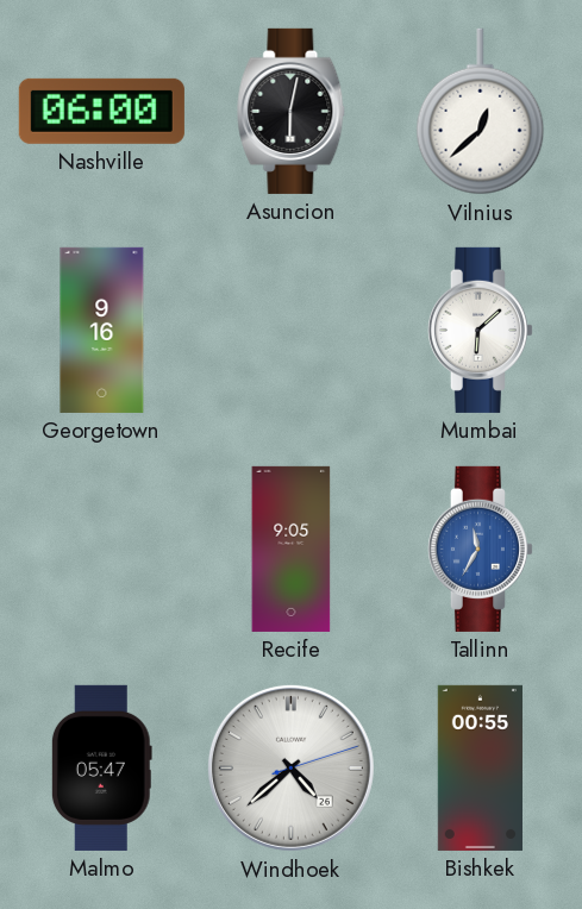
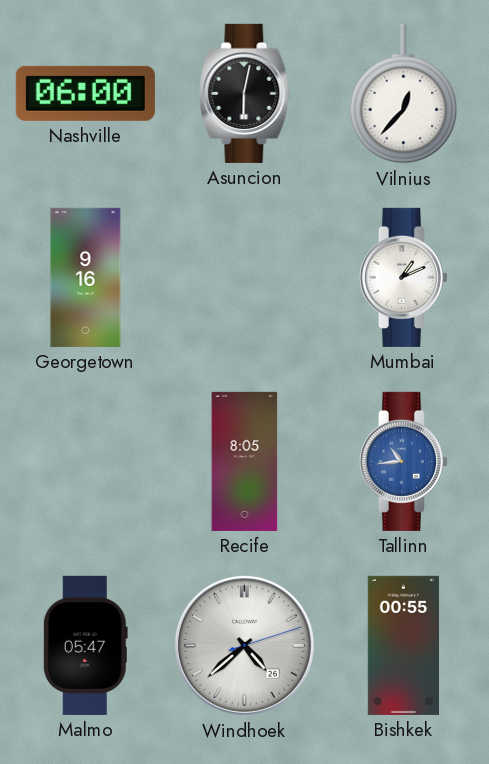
Vilnius: 12:38 -> 12:37
Mumbai: 6:08 -> 1:11
Recife: 9:05 -> 8:05
Tallinn: 11:35 -> 10:44
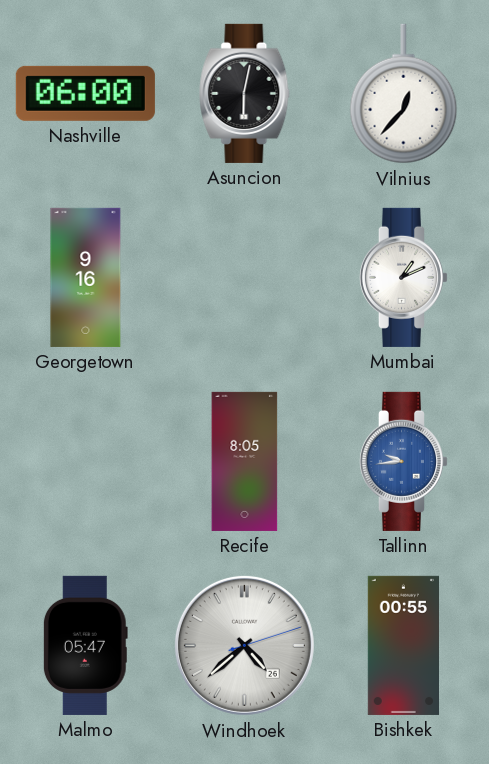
Tallinn: 10:44 -> 9:44
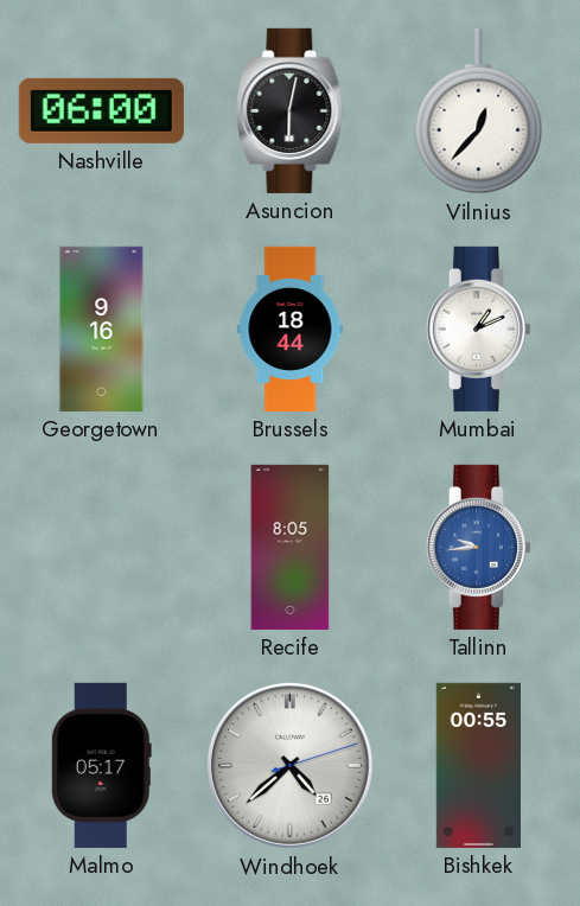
Brussels: none -> 18:44
Malmo: 05:47 -> 05:17
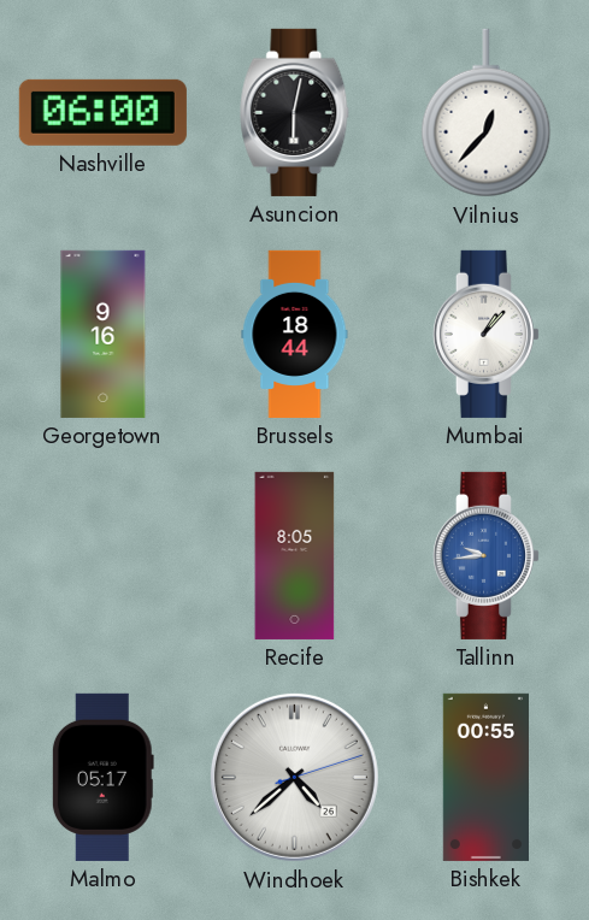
Mumbai: 1:11 -> 1:07
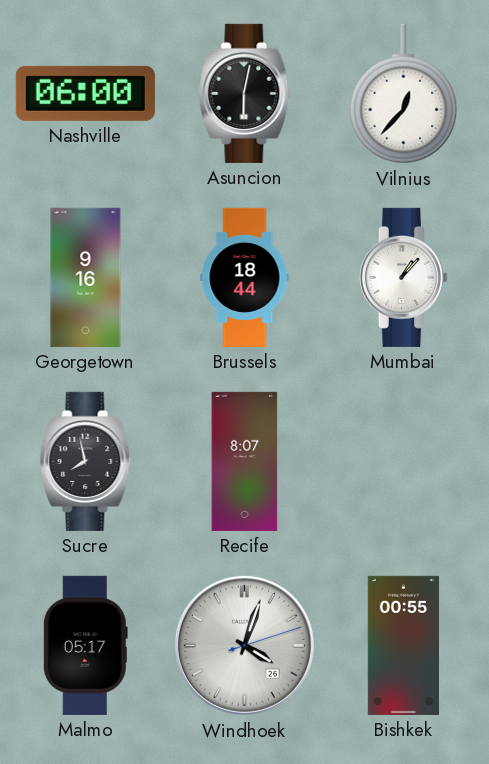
Sucre: none -> 7:58
Recife: 8:05 -> 8:07
Tallinn: 9:44 -> none
Windhoek: 4:38 -> 4:03
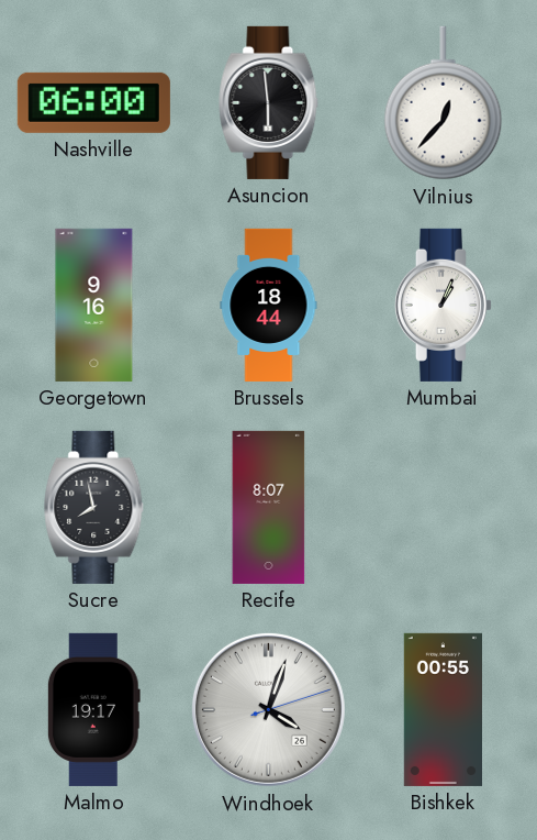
Asuncion: 6:02 -> 5:59
Mumbai: 1:07 -> 1:04
Malmo: 05:17 -> 19:17
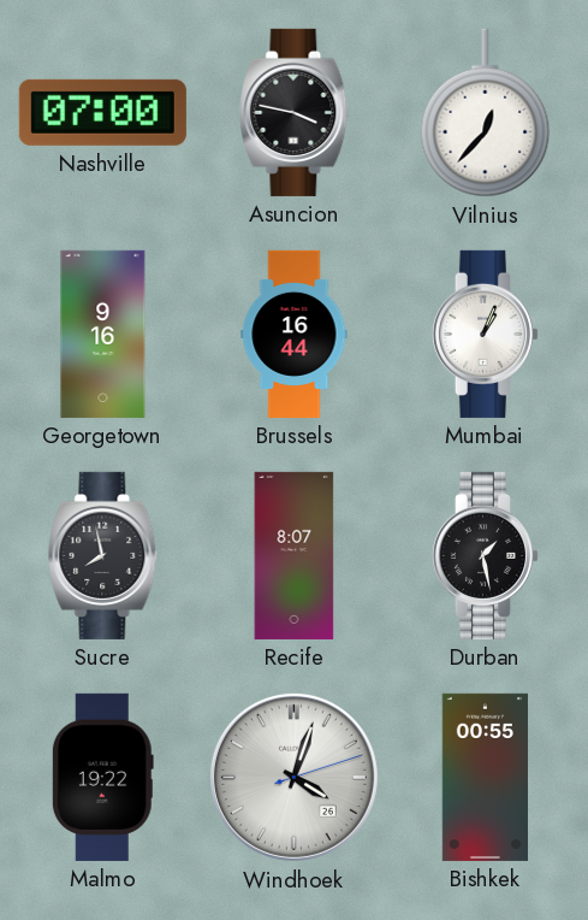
Nashville: 06:00 -> 07:00
Asuncion: 5:59 -> 3:47
Brussels: 18:44 -> 16:44
Durban: none -> 1:28
Malmo: 19:17 -> 19:22
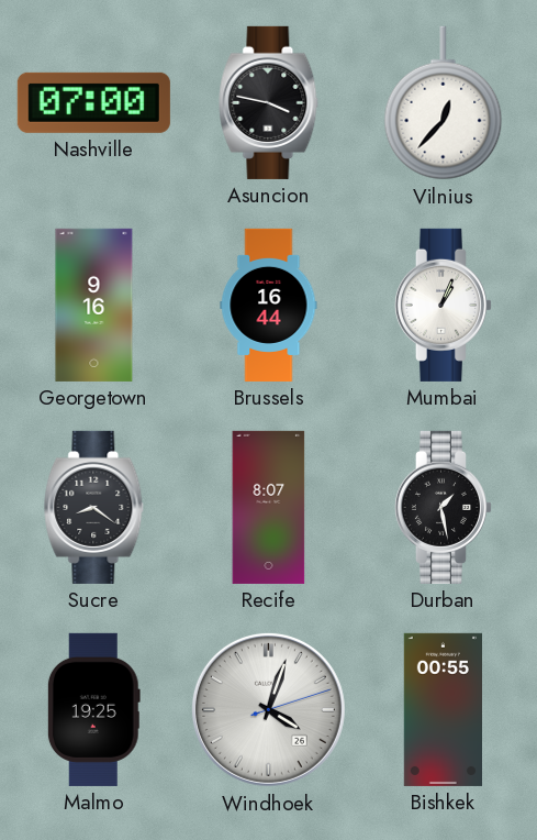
Sucre: 7:58 -> 8:21
Malmo: 19:22 -> 19:25
